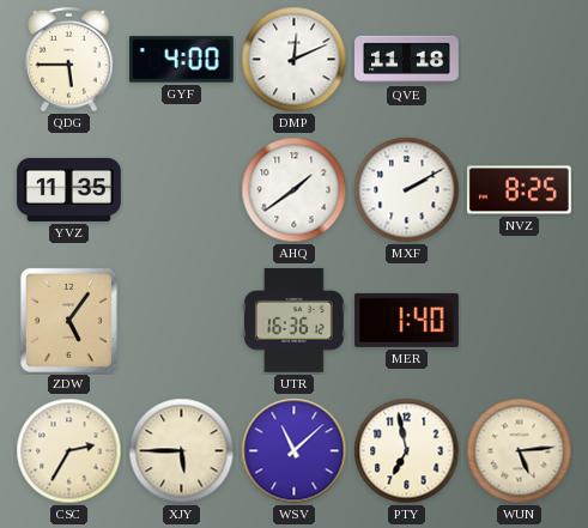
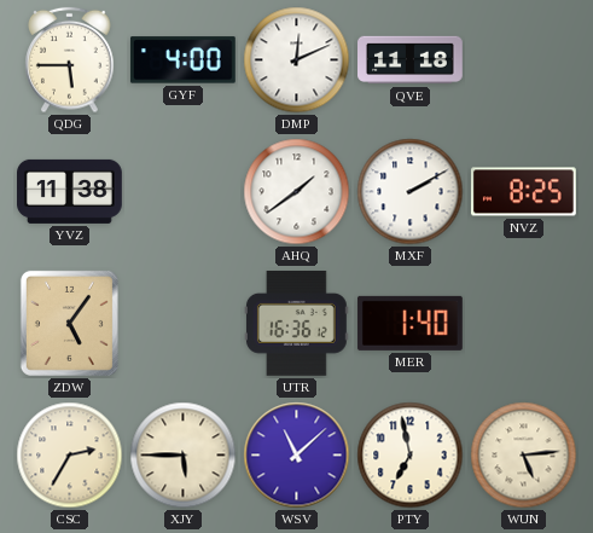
YVZ: 11:35 -> 11:38
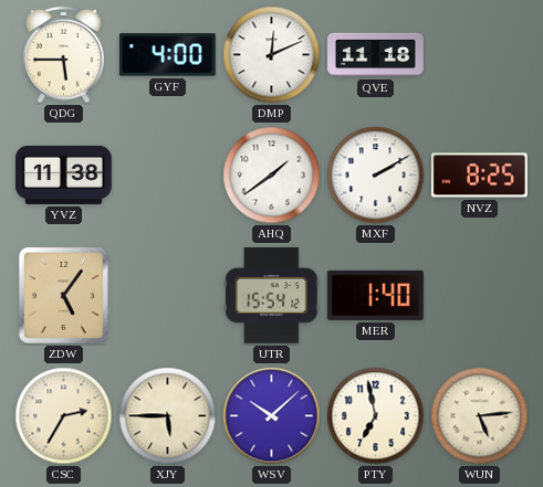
UTR: 16:36 -> 15:54
WSV: 11:08 -> 10:08
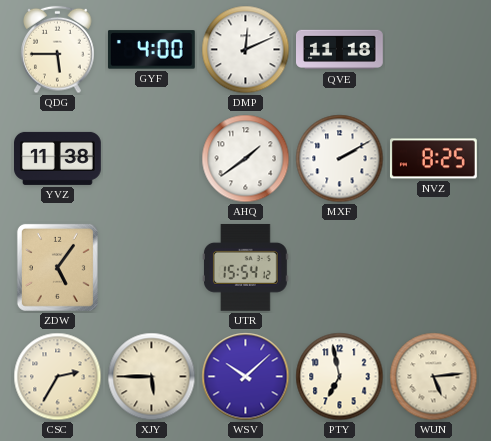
MER: 1:40 -> none
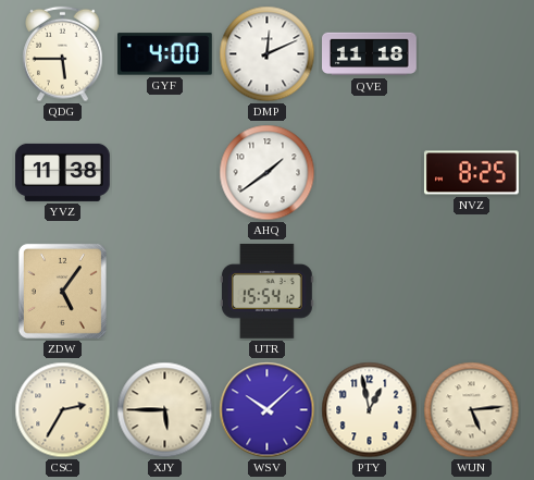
MXF: 2:10 -> none
PTY: 6:58 -> 12:58
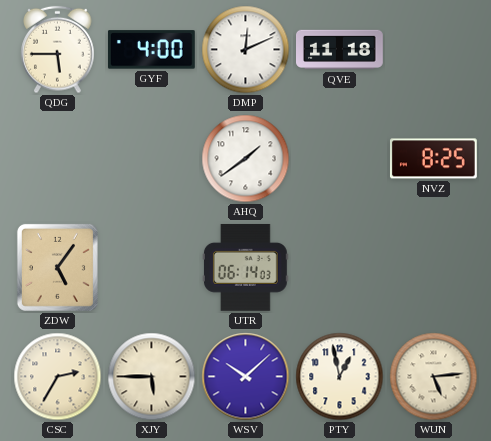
YVZ: 11:38 -> none
UTR: 15:54 -> 06:14
